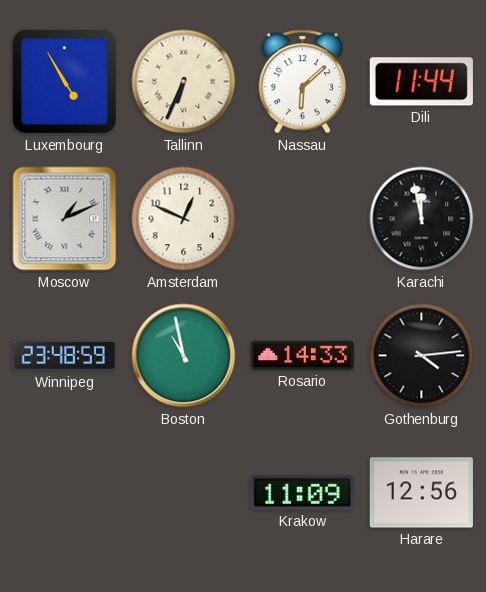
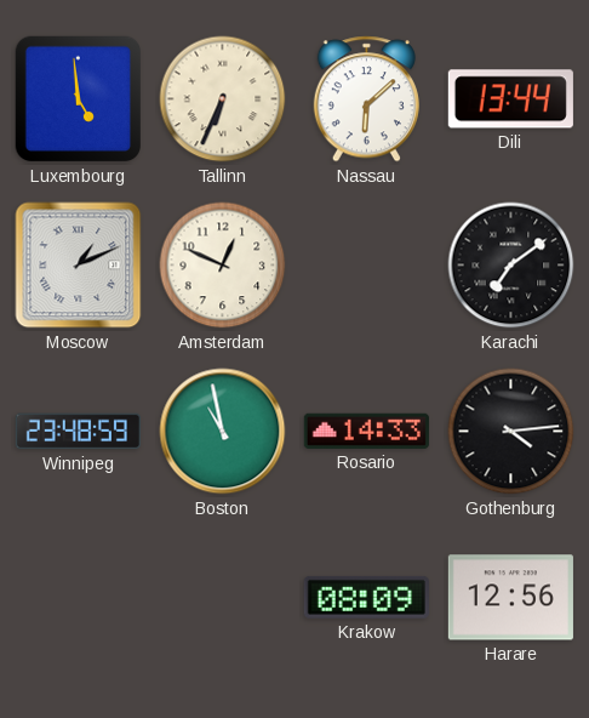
Luxembourg: 4:55 -> 4:59
Dili: 11:44 -> 13:44
Karachi: 11:58 -> 7:09
Krakow: 11:09 -> 08:09
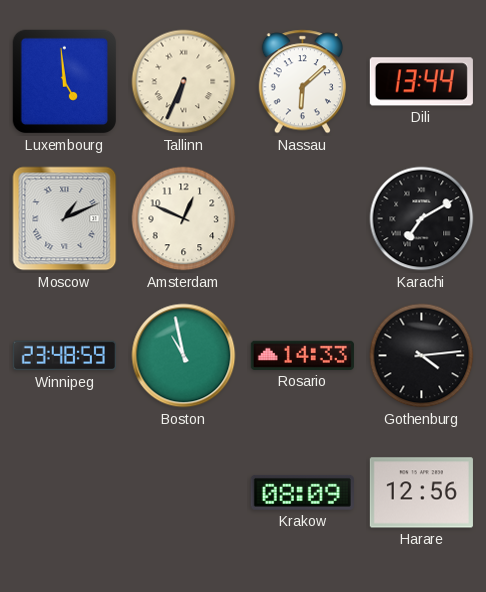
Karachi: 7:09 -> 7:10
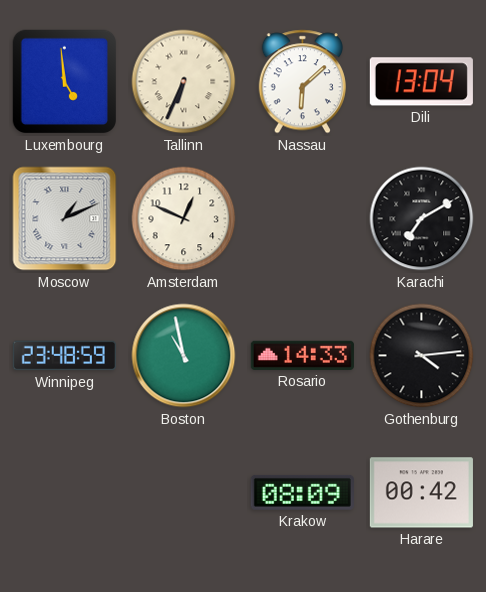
Dili: 13:44 -> 13:04
Harare: 12:56 -> 00:42
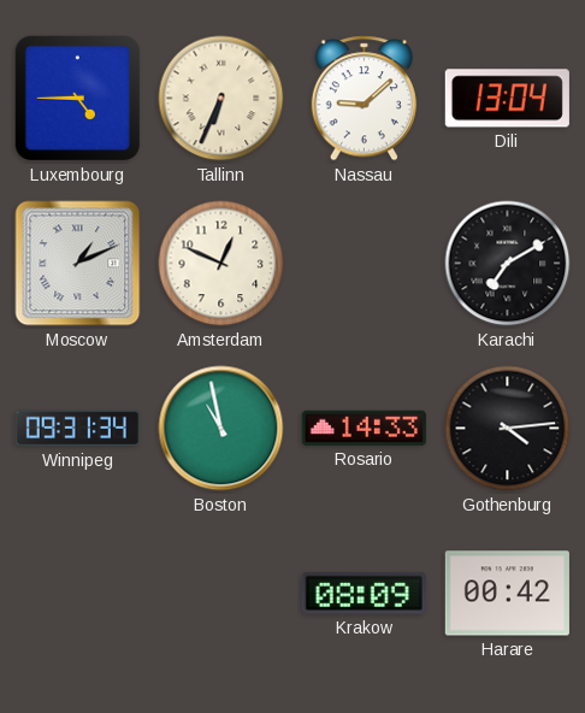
Luxembourg: 4:59 -> 4:45
Nassau: 6:08 -> 9:08
Winnipeg: 23:48 -> 09:31
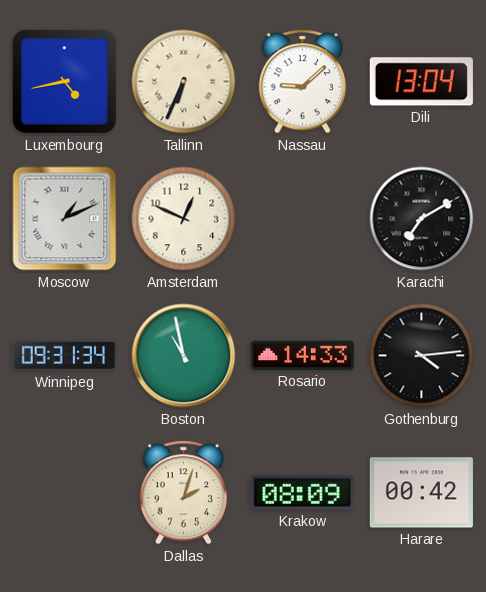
Luxembourg: 4:45 -> 4:43
Dallas: none -> 2:03
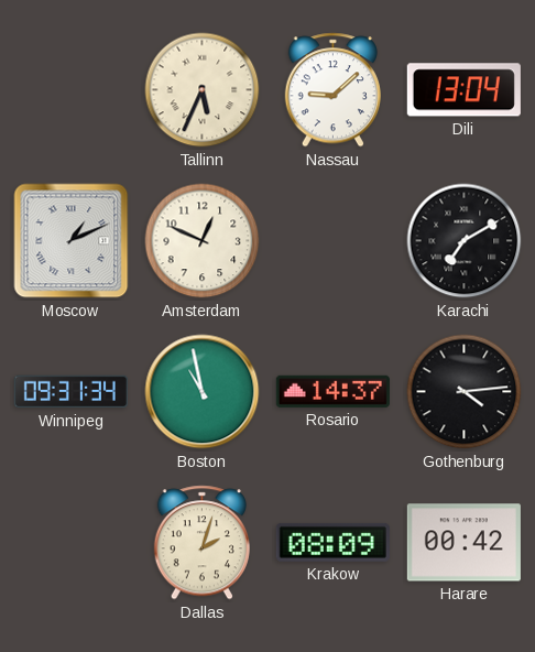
Luxembourg: 4:43 -> none
Tallinn: 6:34 -> 5:34
Rosario: 14:33 -> 14:37
